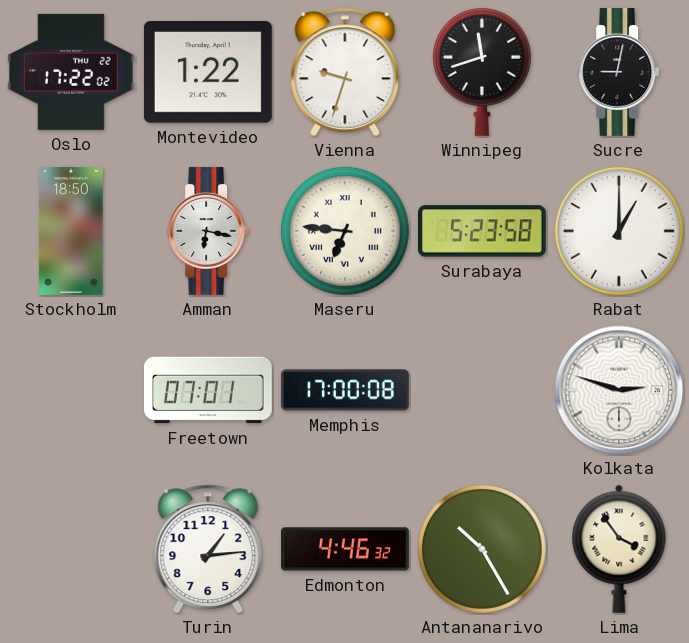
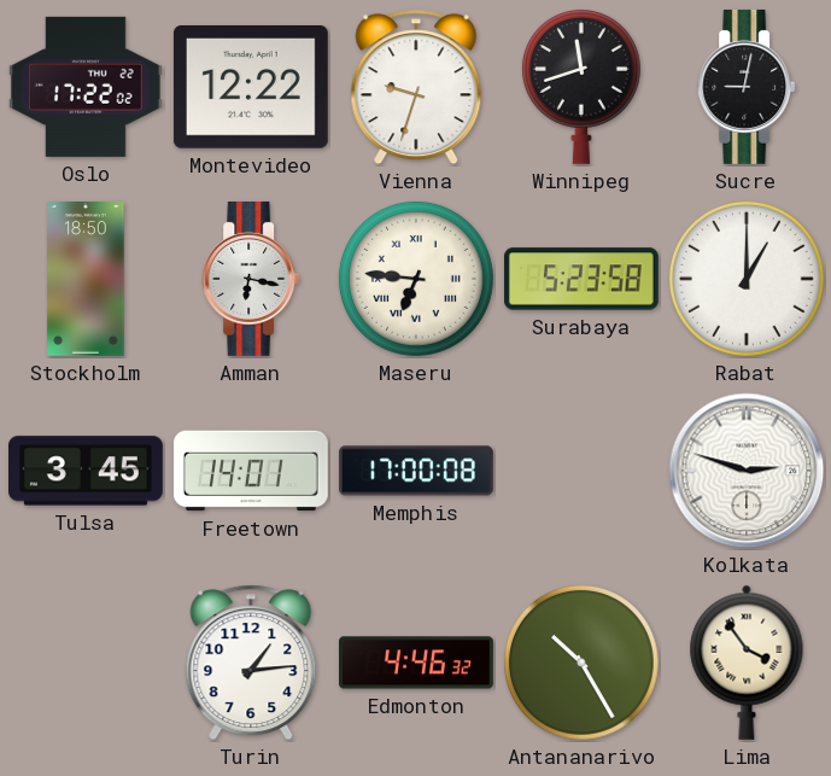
Montevideo: 1:22 -> 12:22
Tulsa: none -> 3:45
Freetown: 07:01 -> 14:01
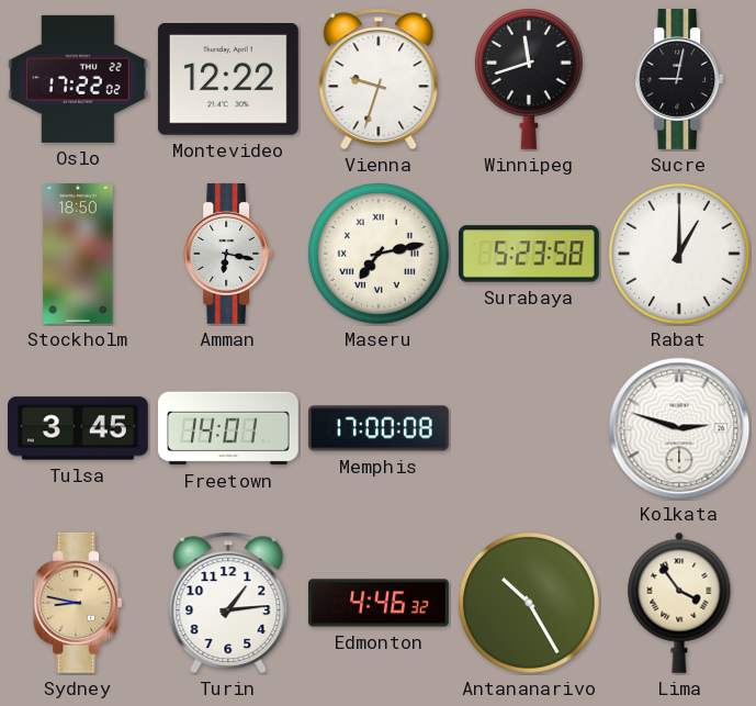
Maseru: 6:46 -> 7:13
Sydney: none -> 8:47
